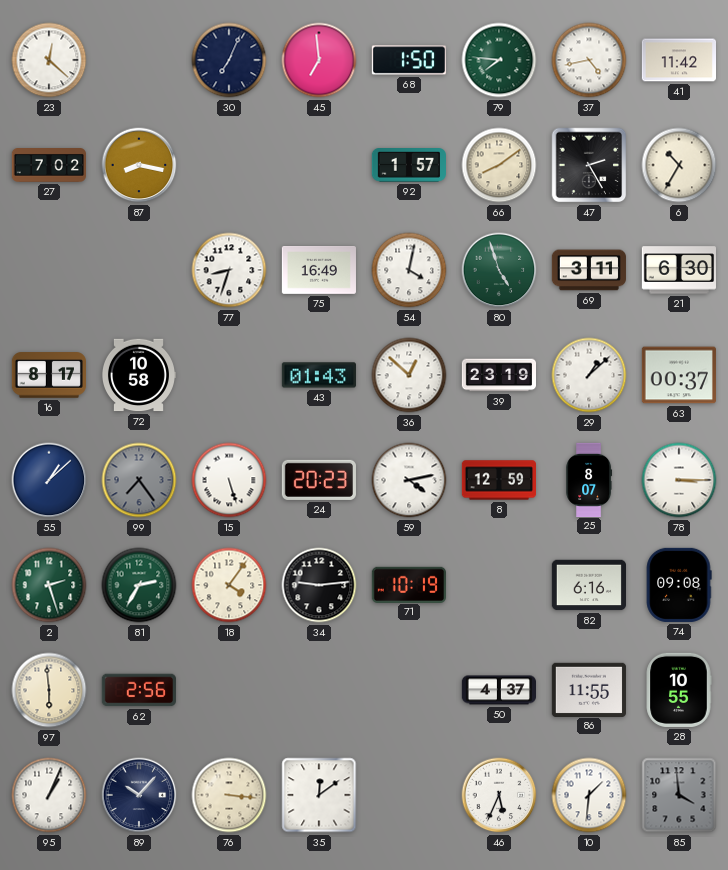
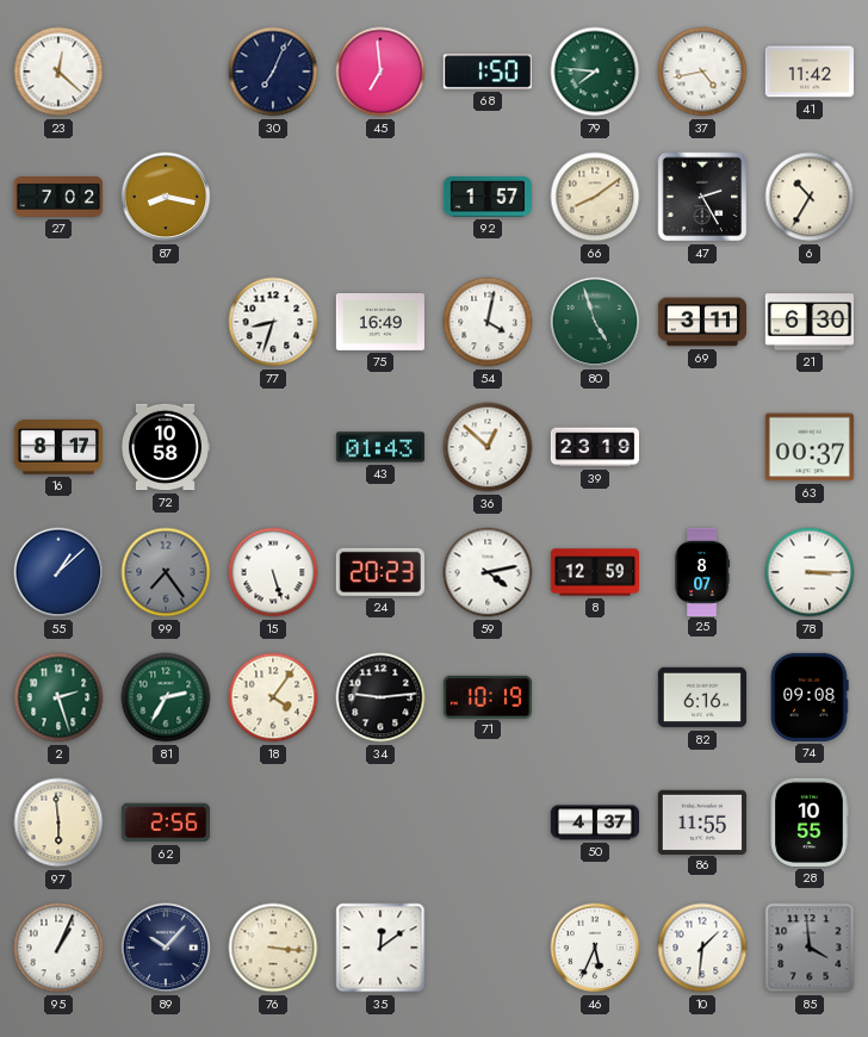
29: 1:08 -> none
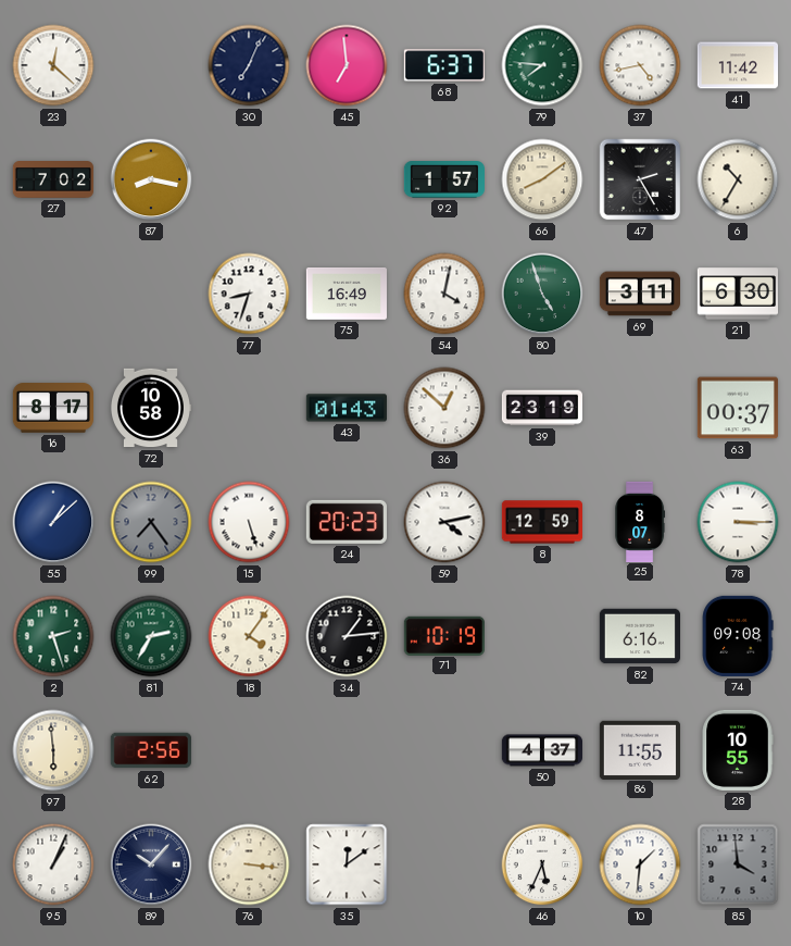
68: 1:50 -> 6:37
34: 9:14 -> 1:14
